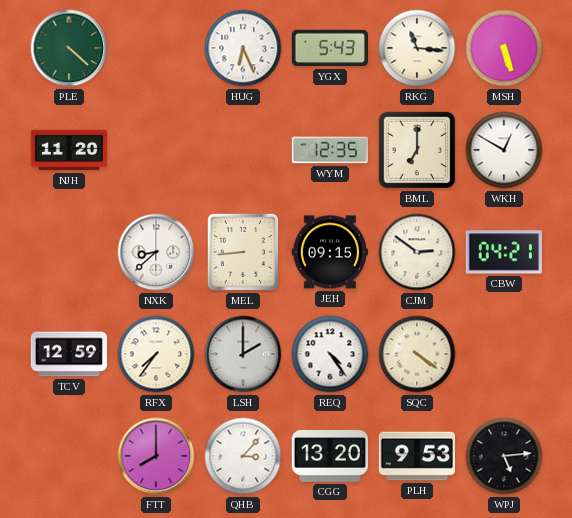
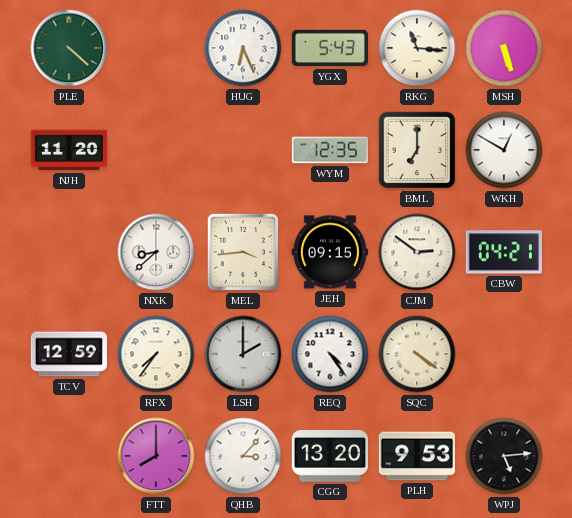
MEL: 8:44 -> 3:44
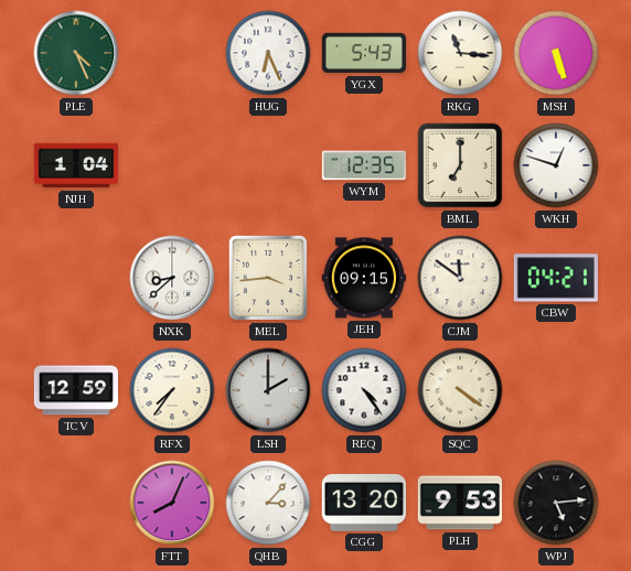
PLE: 4:22 -> 4:26
NJH: 11:20 -> 1:04
WKH: 12:50 -> 12:48
CJM: 2:51 -> 11:51
FTT: 8:00 -> 8:04
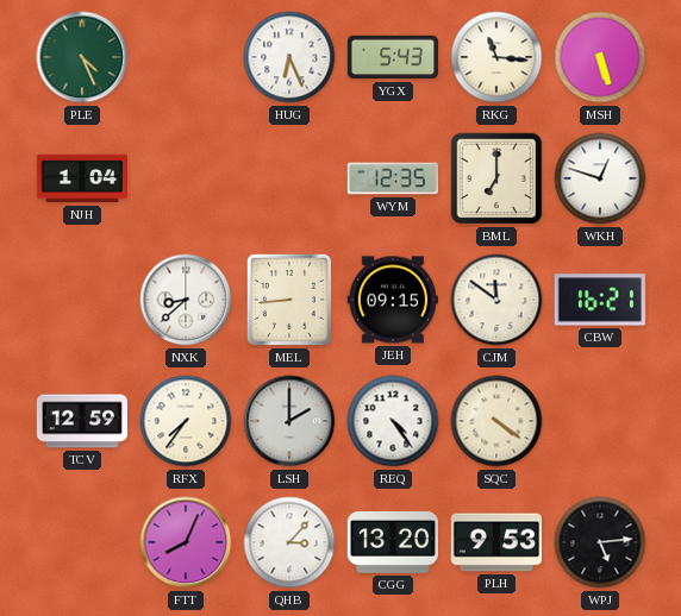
MEL: 3:44 -> 8:44
CBW: 04:21 -> 16:21
